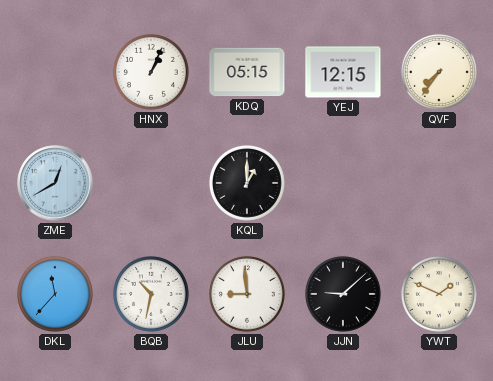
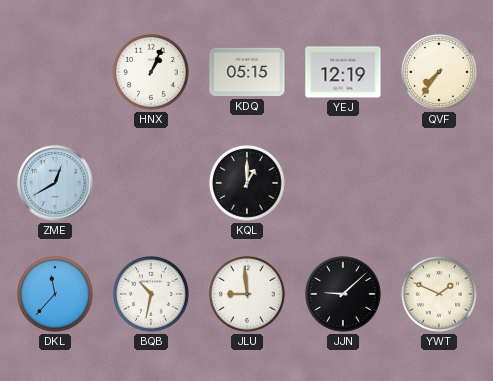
YEJ: 12:15 -> 12:19
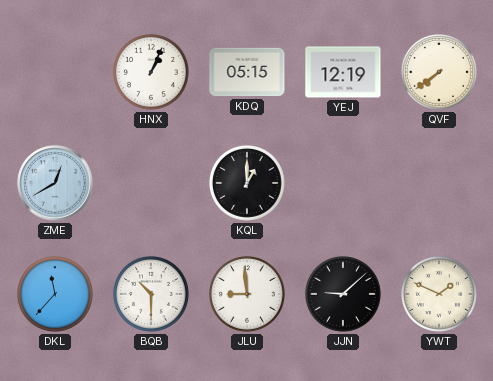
QVF: 7:36 -> 7:39
BQB: 10:32 -> 10:30
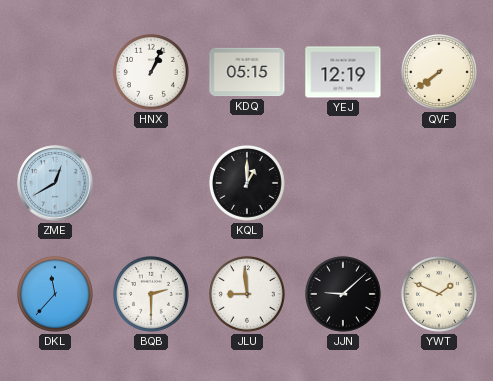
BQB: 10:30 -> 2:30
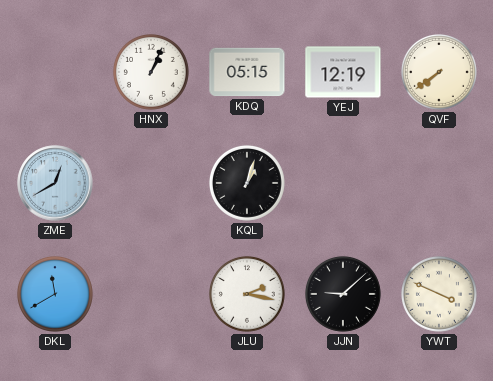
KQL: 1:00 -> 1:03
DKL: 11:37 -> 11:40
BQB: 2:30 -> none
JLU: 8:59 -> 2:17
YWT: 1:49 -> 3:49
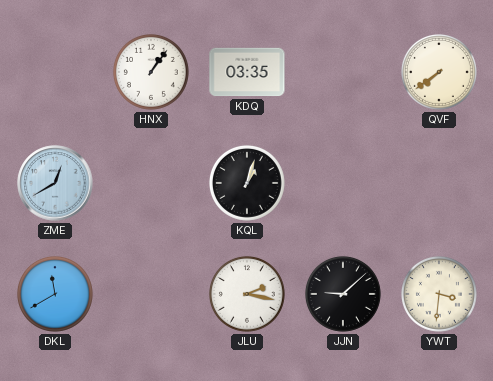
HNX: 1:04 -> 1:06
KDQ: 05:15 -> 03:35
YEJ: 12:19 -> none
YWT: 3:49 -> 3:31
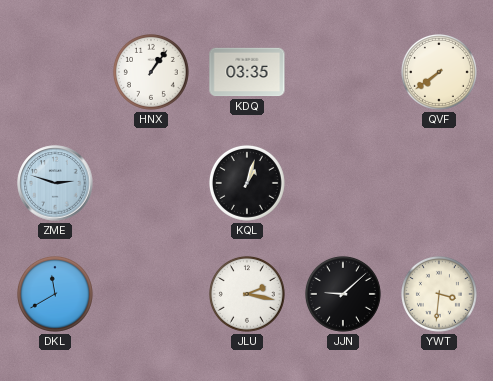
ZME: 12:40 -> 2:48
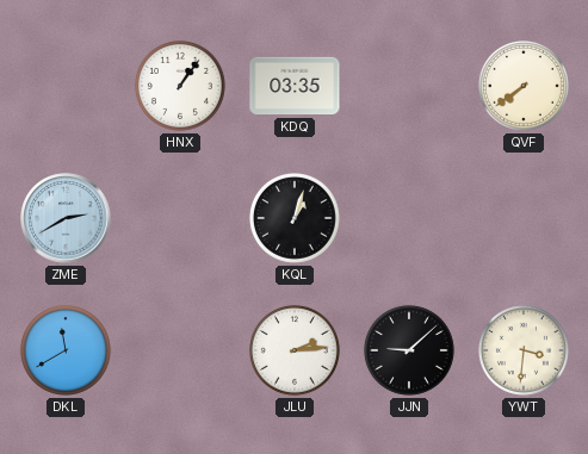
ZME: 2:48 -> 2:40
JLU: 2:17 -> 2:14
